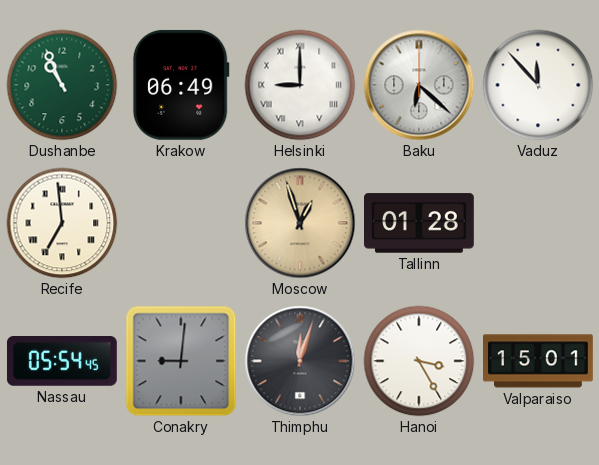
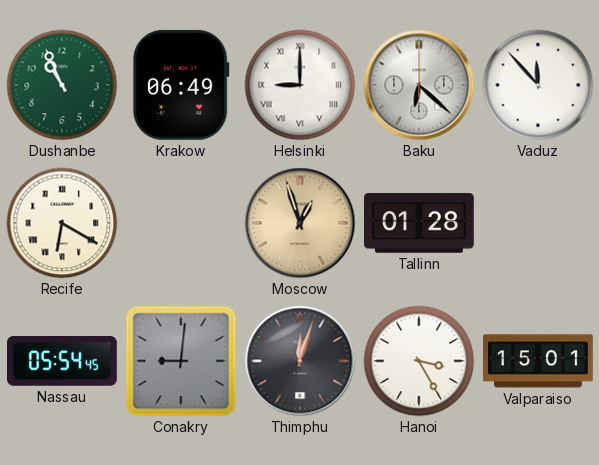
Recife: 6:59 -> 6:20
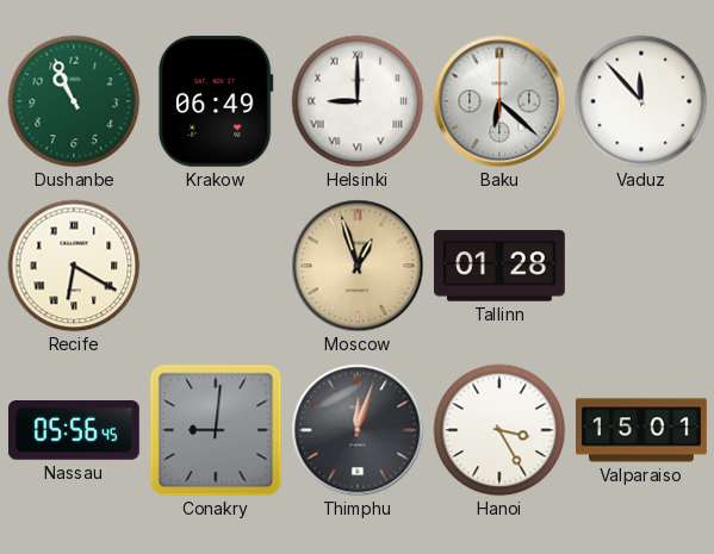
Nassau: 05:54 -> 05:56
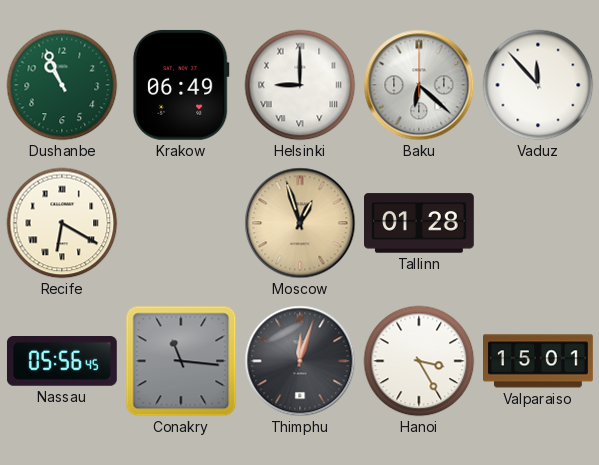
Conakry: 9:01 -> 11:16
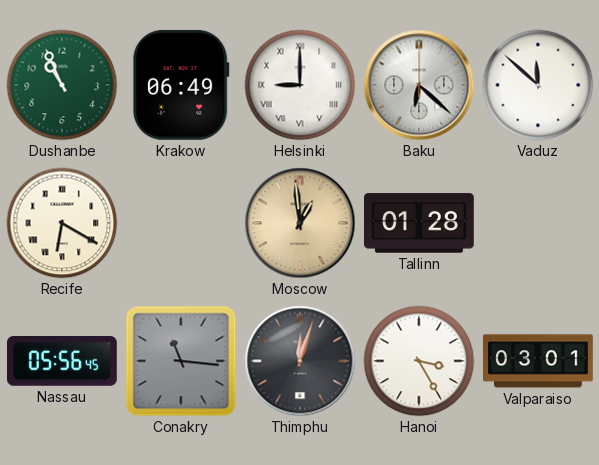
Vaduz: 11:53 -> 11:52
Moscow: 12:57 -> 12:59
Valparaiso: 15:01 -> 03:01
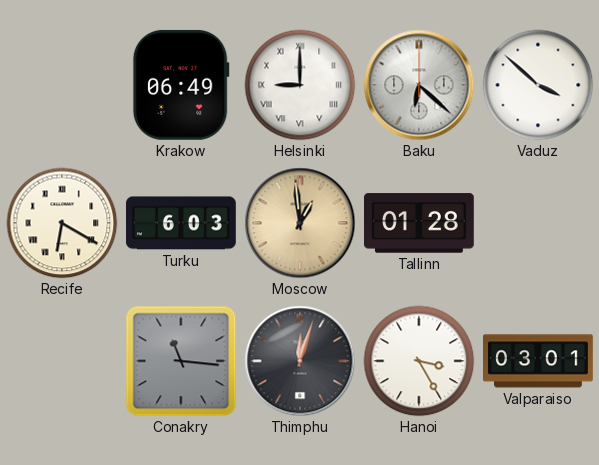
Dushanbe: 10:56 -> none
Vaduz: 11:52 -> 3:52
Turku: none -> 6:03
Nassau: 05:56 -> none
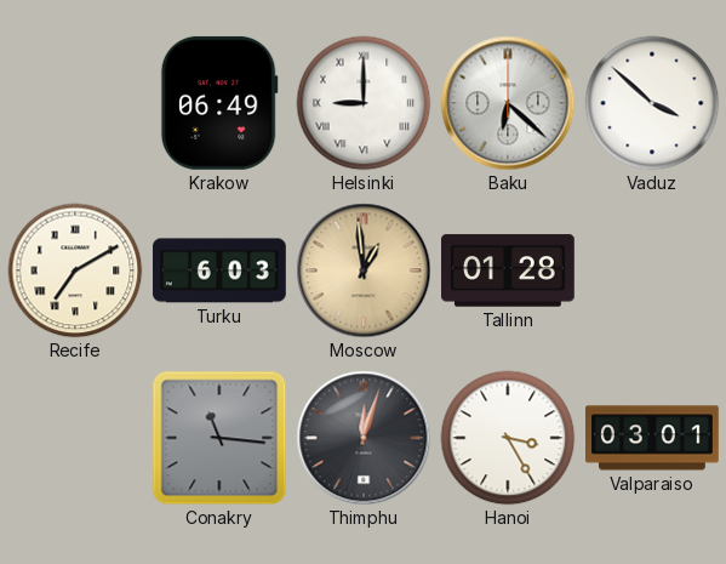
Recife: 6:20 -> 7:10
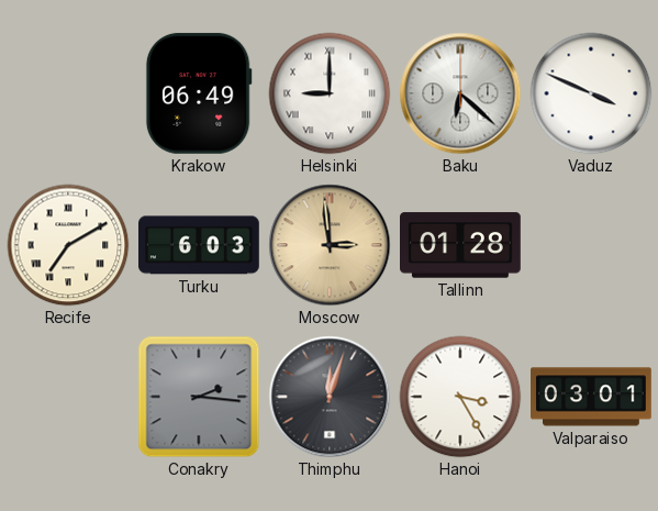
Vaduz: 3:52 -> 3:49
Moscow: 12:59 -> 2:59
Conakry: 11:16 -> 2:16
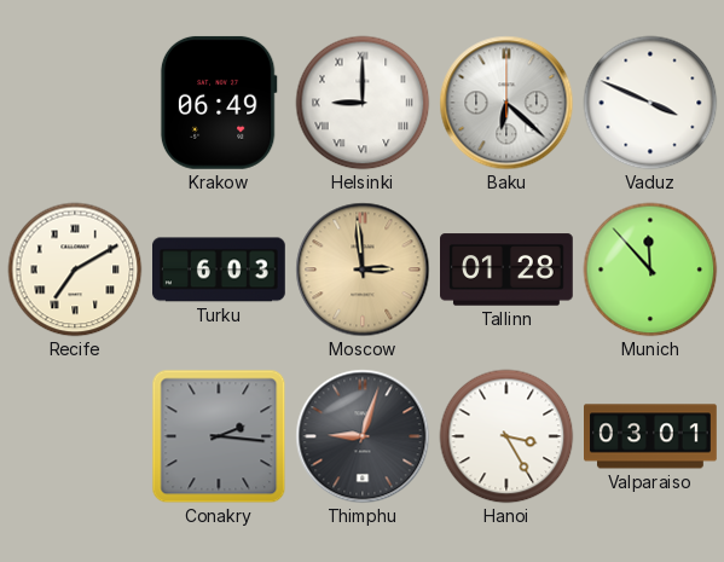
Munich: none -> 11:53
Thimphu: 12:03 -> 9:03
